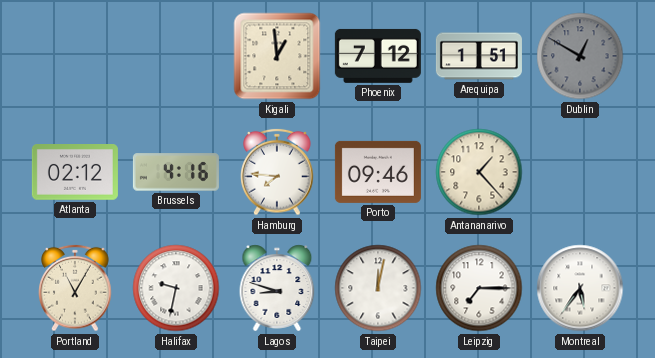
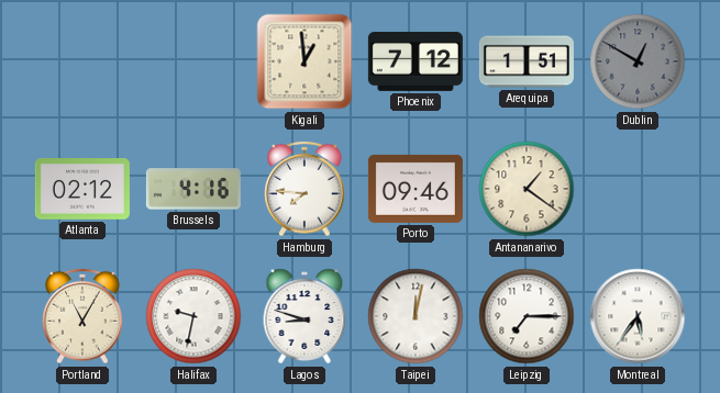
Antananarivo: 1:23 -> 1:21
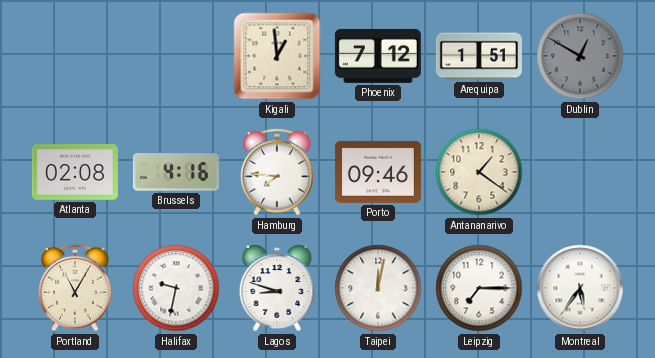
Atlanta: 02:12 -> 02:08
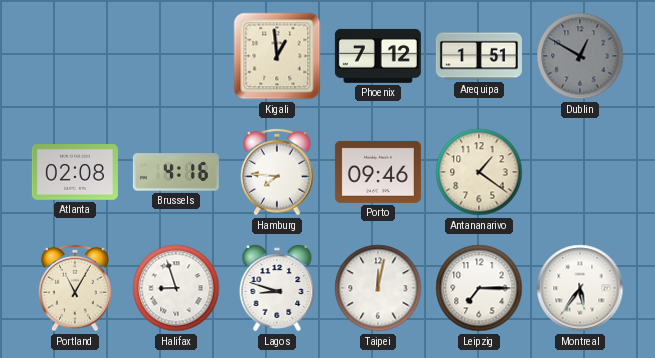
Halifax: 9:32 -> 8:57
